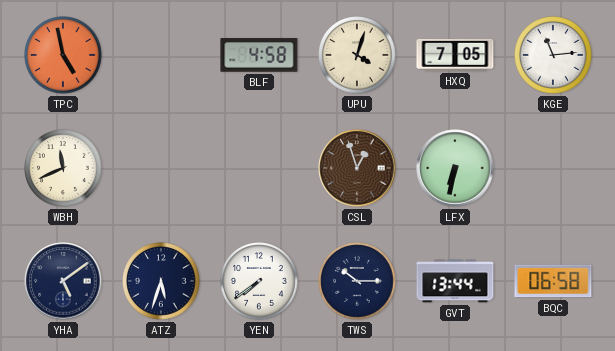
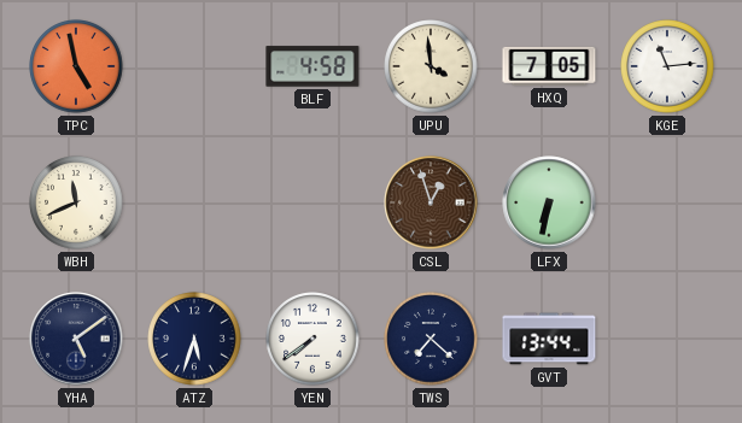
UPU: 4:03 -> 3:59
TWS: 10:15 -> 7:22
BQC: 06:58 -> none
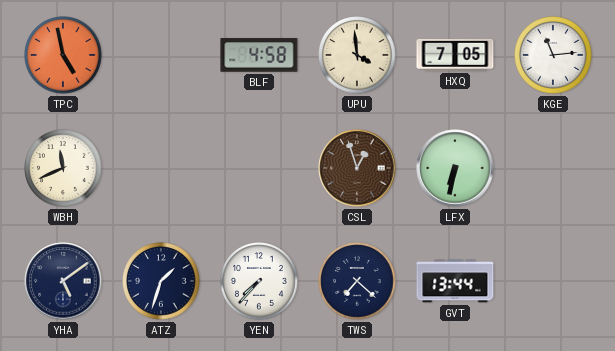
ATZ: 5:33 -> 1:33
YEN: 7:39 -> 7:37
